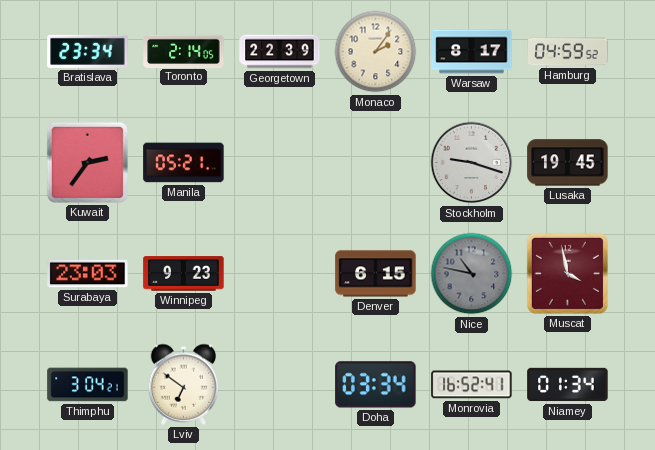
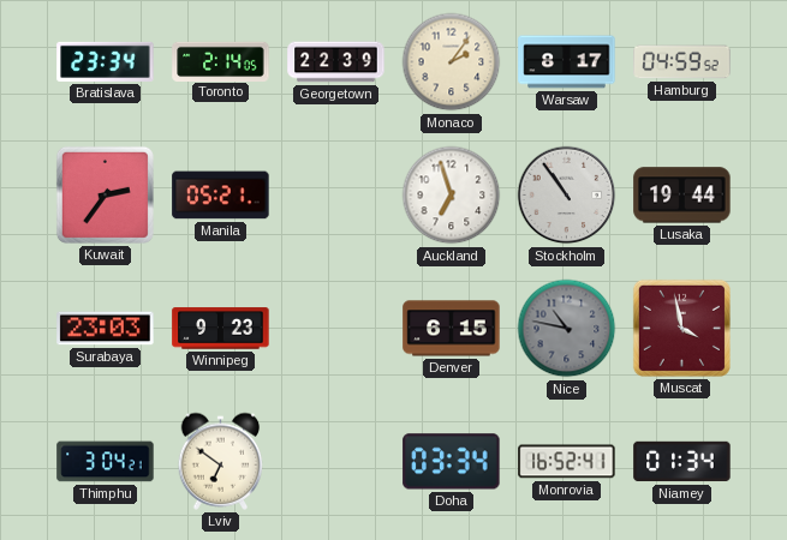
Auckland: none -> 6:57
Stockholm: 9:18 -> 10:54
Lusaka: 19:45 -> 19:44
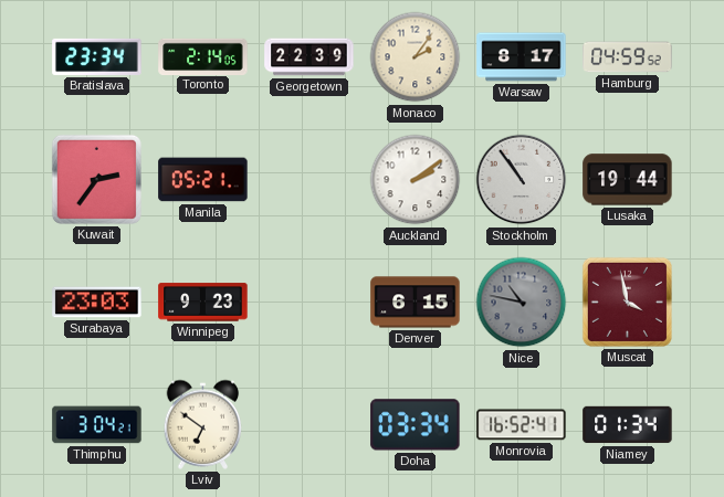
Auckland: 6:57 -> 2:09
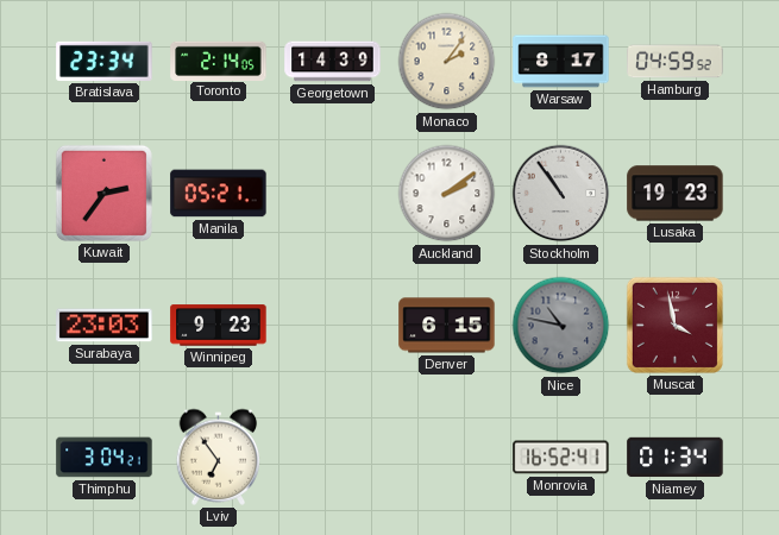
Georgetown: 22:39 -> 14:39
Lusaka: 19:44 -> 19:23
Lviv: 6:51 -> 6:54
Doha: 03:34 -> none
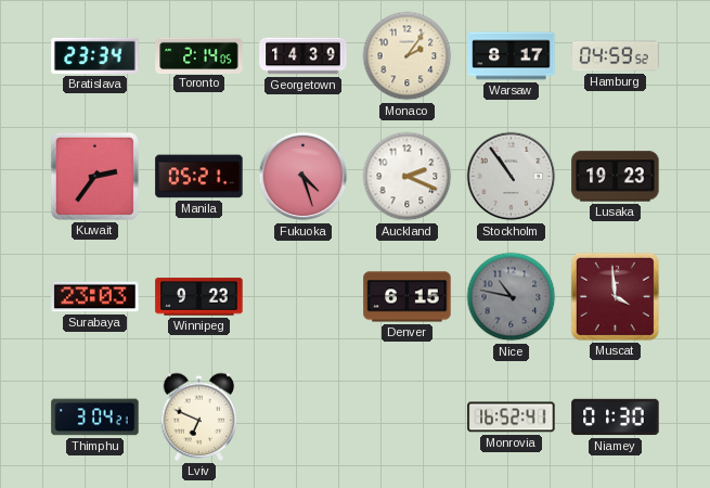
Fukuoka: none -> 4:27
Auckland: 2:09 -> 2:19
Muscat: 3:58 -> 3:59
Lviv: 6:54 -> 6:49
Niamey: 01:34 -> 01:30
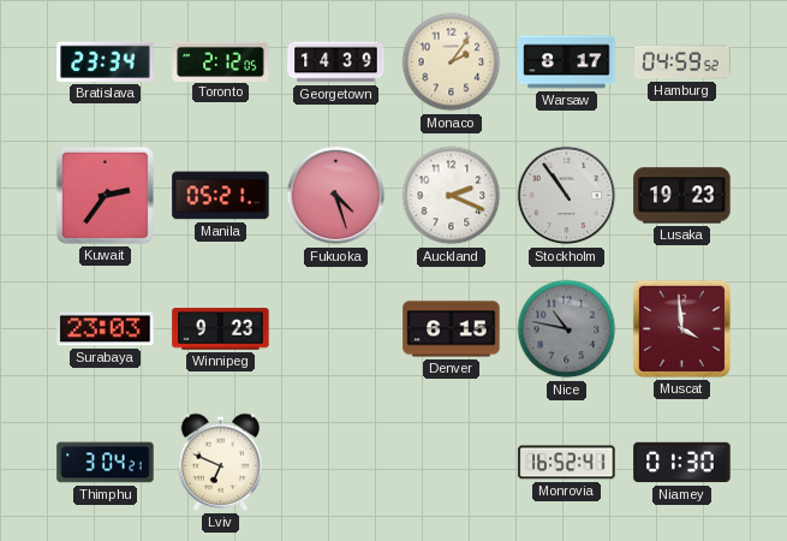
Toronto: 2:14 -> 2:12
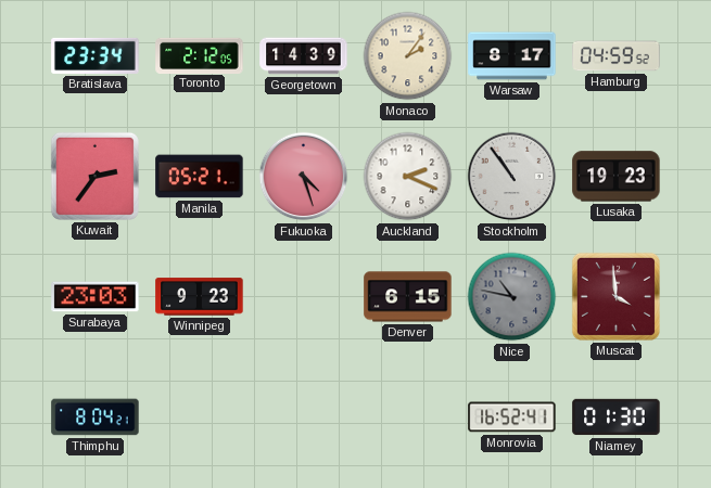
Thimphu: 3:04 -> 8:04
Lviv: 6:49 -> none
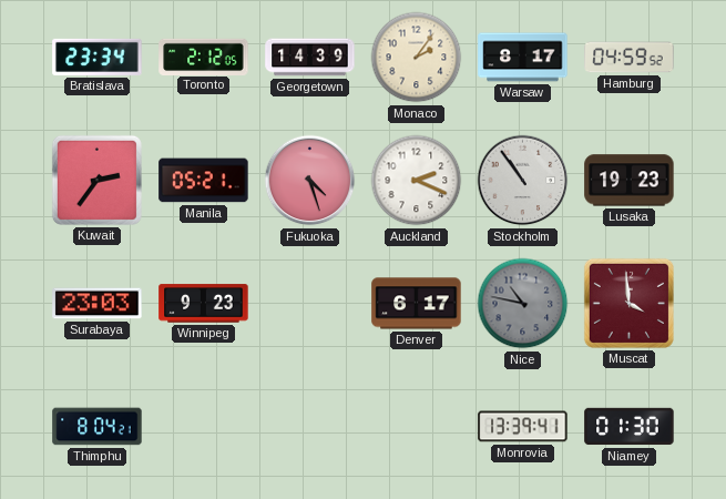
Denver: 6:15 -> 6:17
Monrovia: 16:52 -> 13:39
